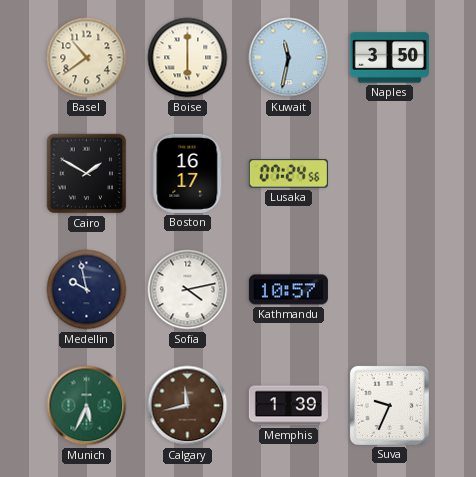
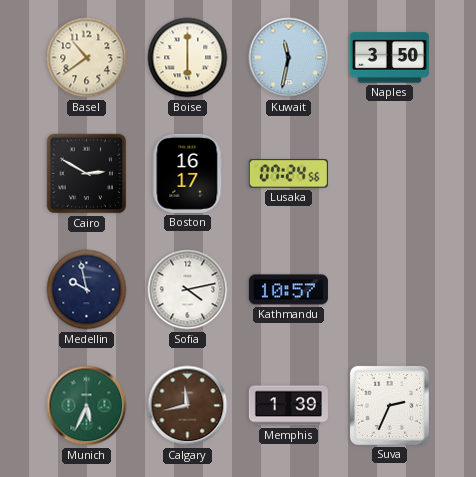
Cairo: 1:50 -> 2:50
Suva: 9:34 -> 2:34
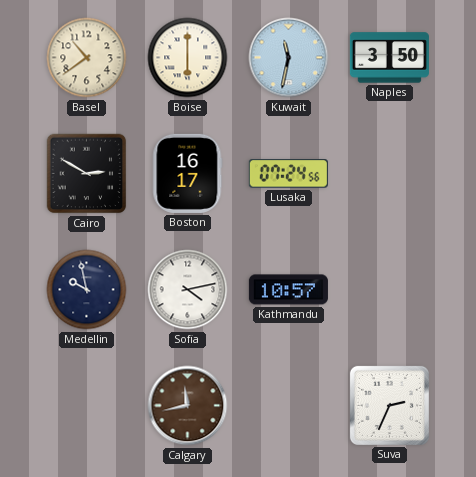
Munich: 5:34 -> none
Memphis: 1:39 -> none
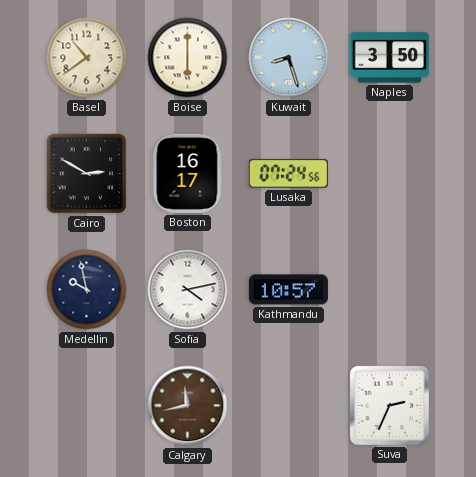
Kuwait: 11:32 -> 8:27
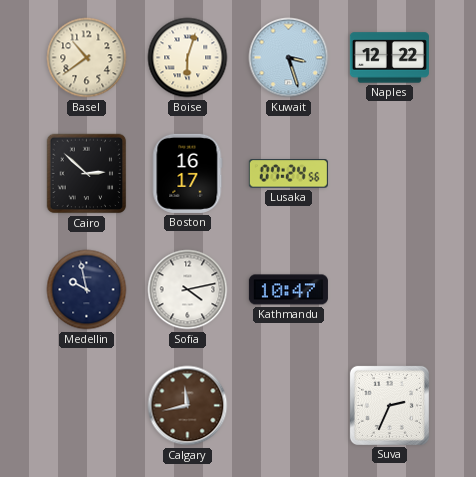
Boise: 6:00 -> 6:03
Kuwait: 8:27 -> 3:27
Naples: 3:50 -> 12:22
Cairo: 2:50 -> 2:52
Kathmandu: 10:57 -> 10:47
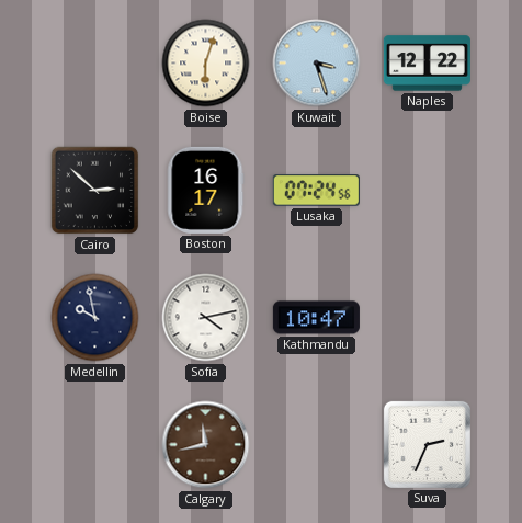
Basel: 10:39 -> none
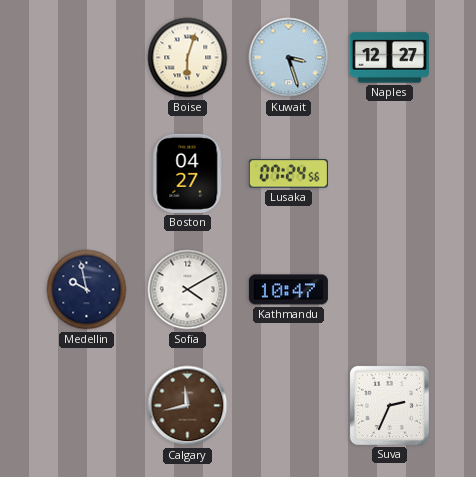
Naples: 12:22 -> 12:27
Cairo: 2:52 -> none
Boston: 16:17 -> 04:27
Sofia: 4:13 -> 4:10
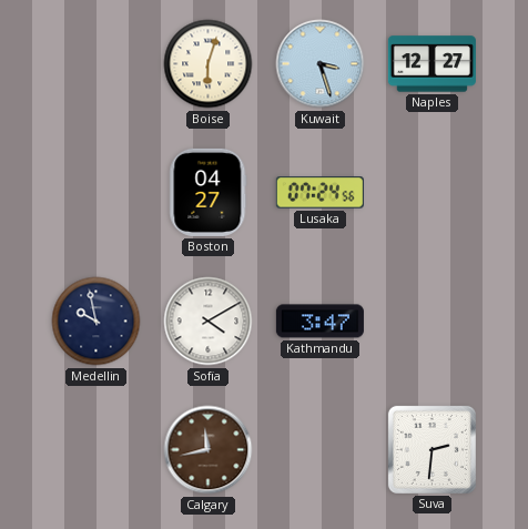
Kathmandu: 10:47 -> 3:47
Suva: 2:34 -> 2:31
